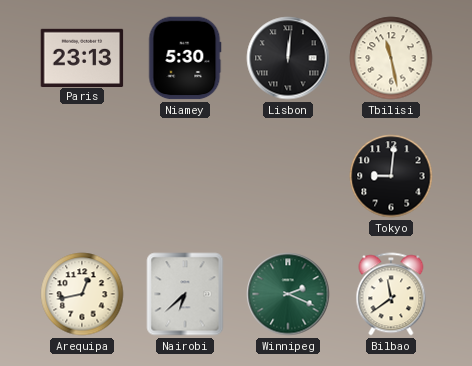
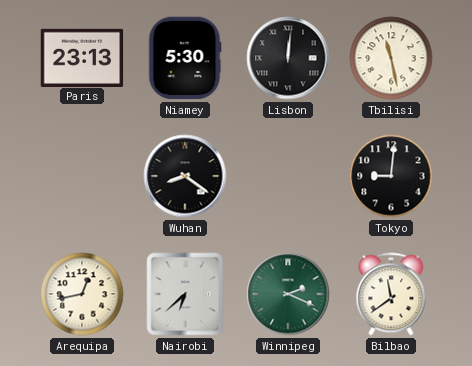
Wuhan: none -> 8:21
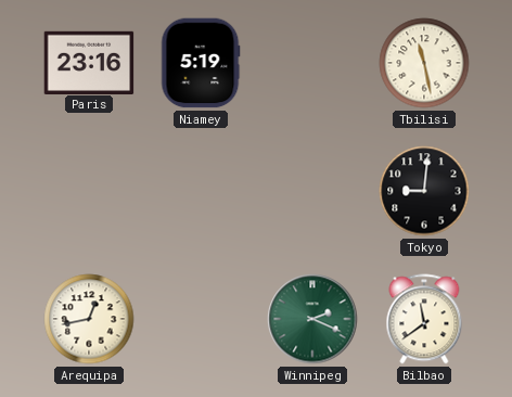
Paris: 23:13 -> 23:16
Niamey: 5:30 -> 5:19
Lisbon: 12:01 -> none
Wuhan: 8:21 -> none
Nairobi: 6:38 -> none
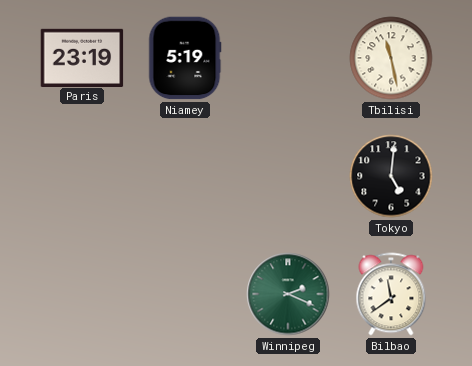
Paris: 23:16 -> 23:19
Tokyo: 9:01 -> 5:01
Arequipa: 12:43 -> none
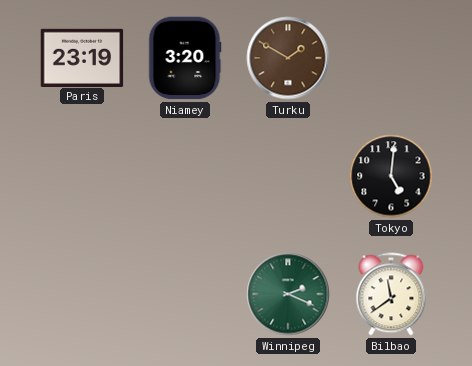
Niamey: 5:19 -> 3:20
Turku: none -> 1:50
Tbilisi: 11:28 -> none
